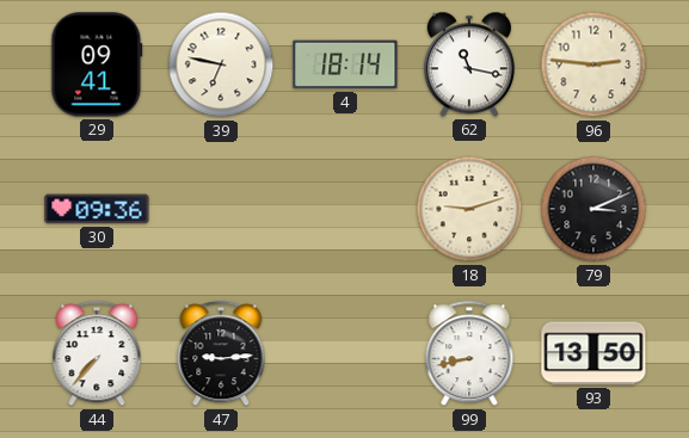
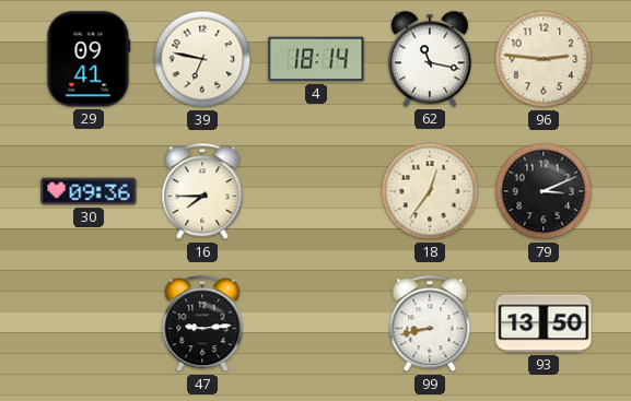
16: none -> 7:45
18: 9:12 -> 12:36
44: 7:37 -> none
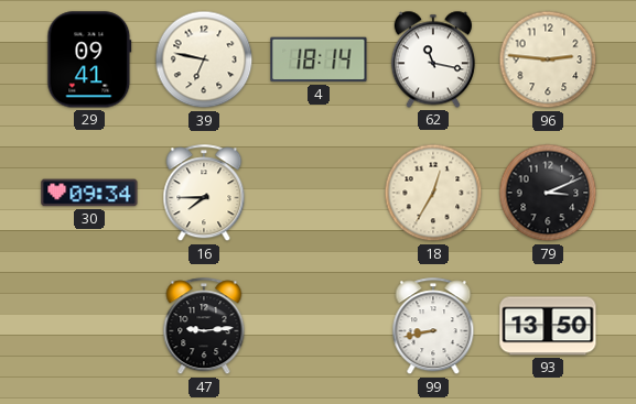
30: 09:36 -> 09:34
18: 12:36 -> 12:35
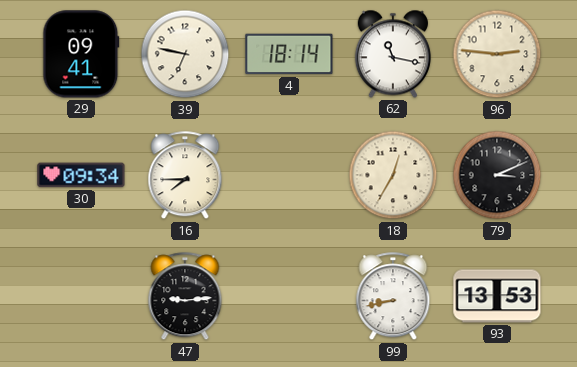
93: 13:50 -> 13:53
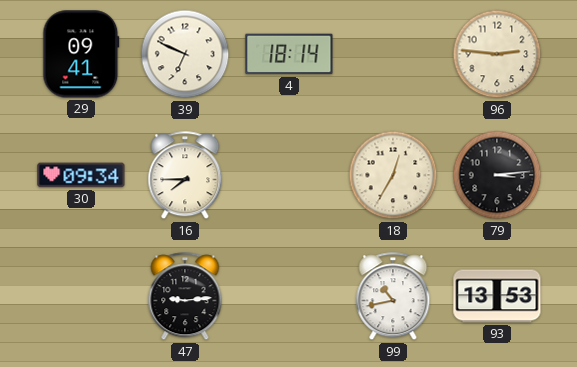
39: 6:47 -> 6:49
62: 11:17 -> none
79: 3:11 -> 3:14
99: 8:43 -> 10:43
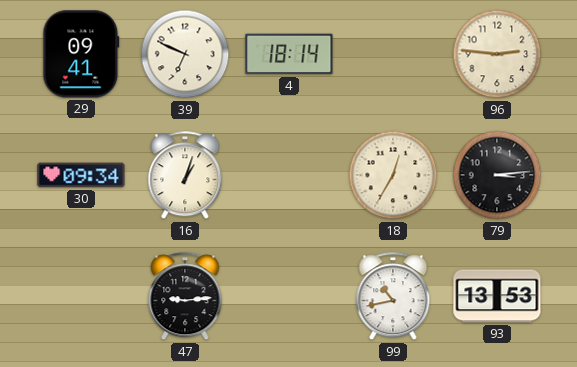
16: 7:45 -> 1:03
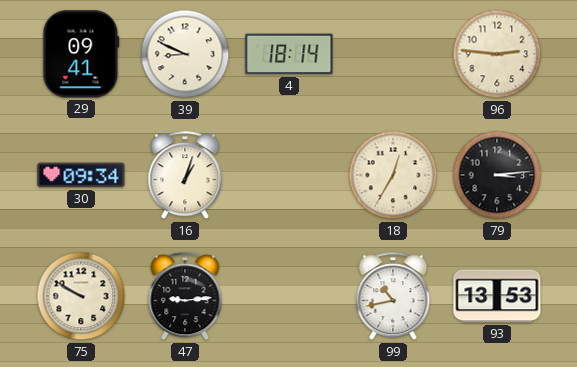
39: 6:49 -> 8:49
75: none -> 9:50
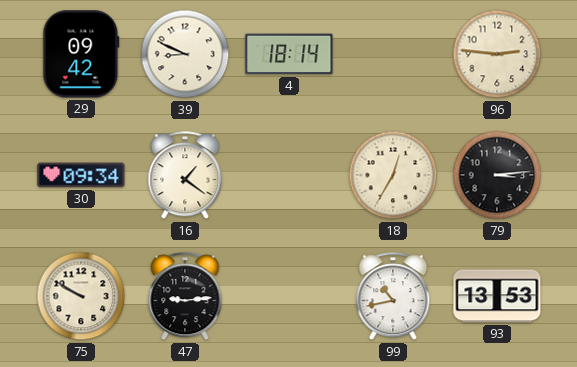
29: 09:41 -> 09:42
16: 1:03 -> 1:21
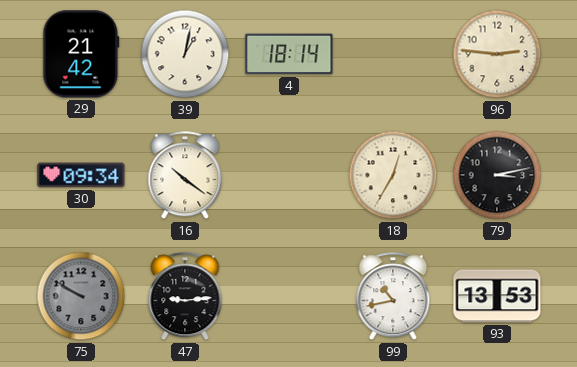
29: 09:42 -> 21:42
39: 8:49 -> 1:02
16: 1:21 -> 10:21
79: 3:14 -> 3:13
75 dial: cream -> grey
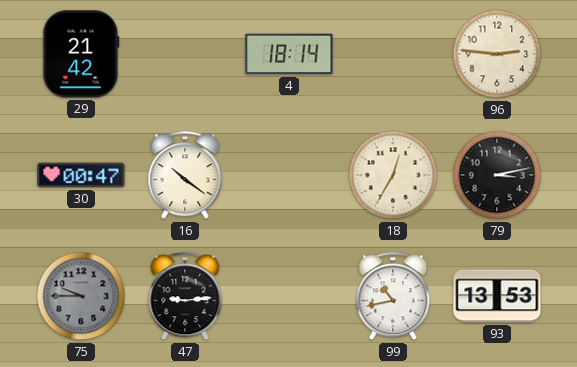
39: 1:02 -> none
30: 09:34 -> 00:47
75: 9:50 -> 9:45
